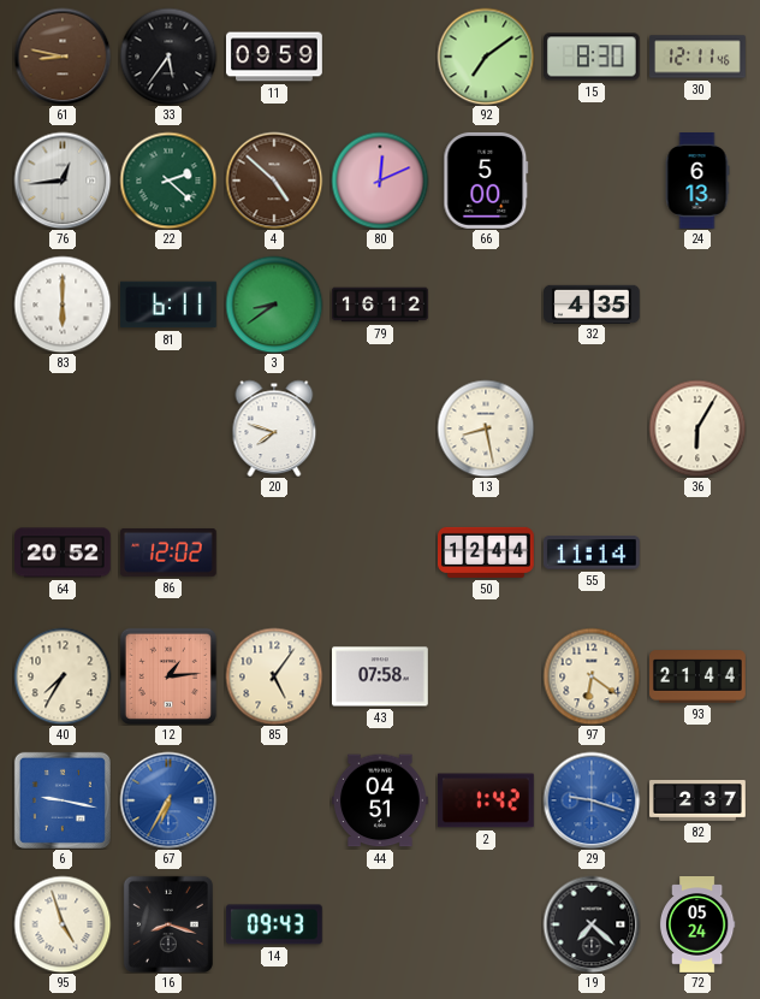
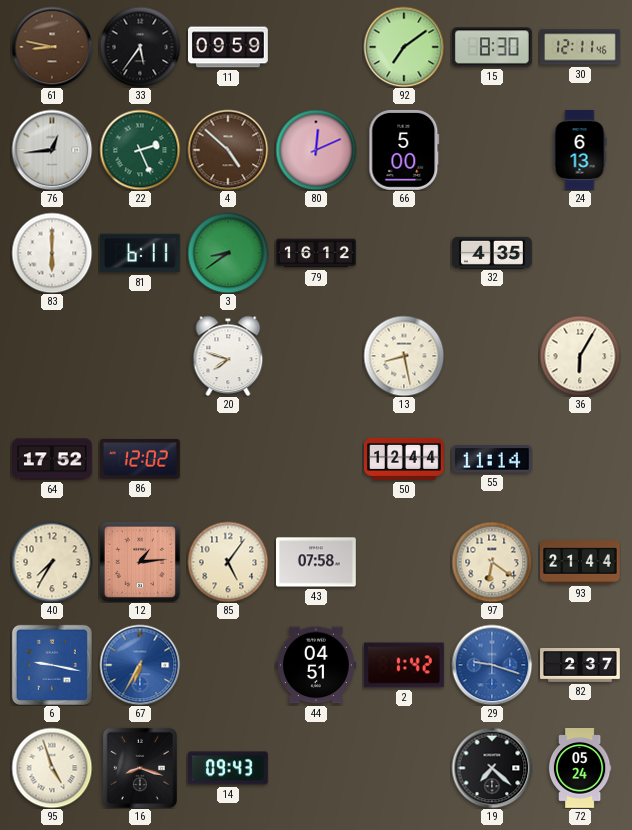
22: 2:22 -> 2:26
64: 20:52 -> 17:52
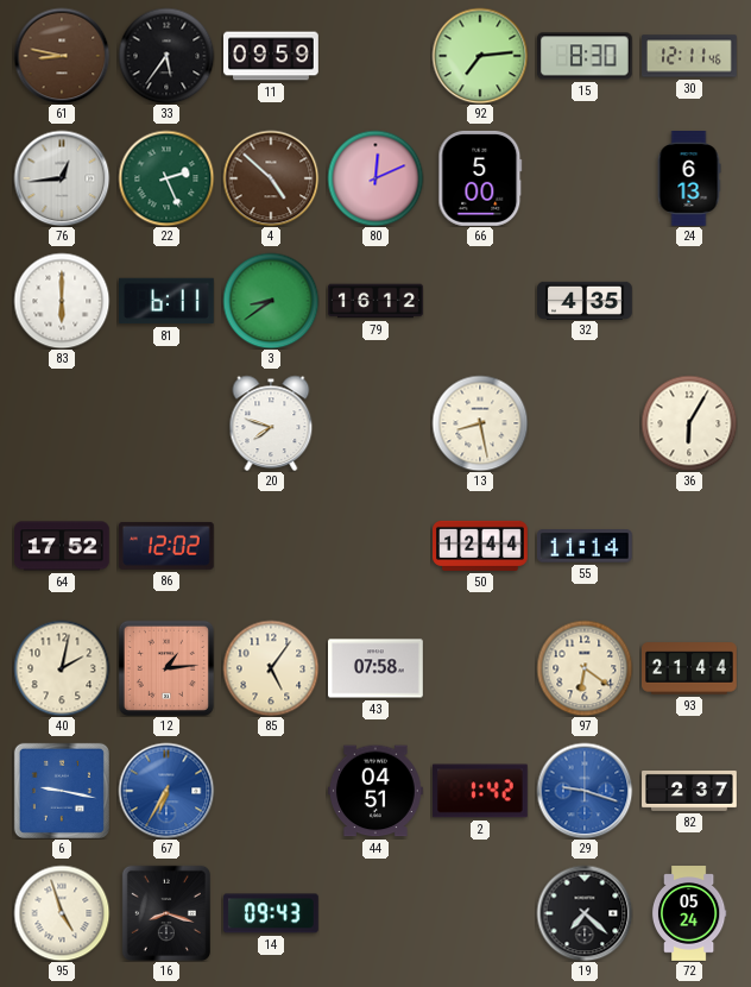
92: 7:09 -> 7:14
40: 7:35 -> 2:02
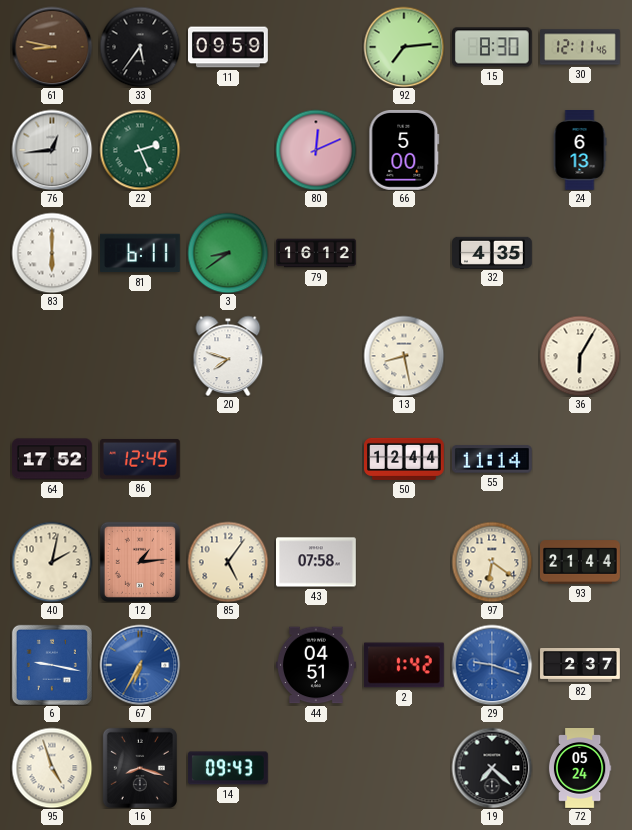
4: 4:52 -> none
86: 12:02 -> 12:45
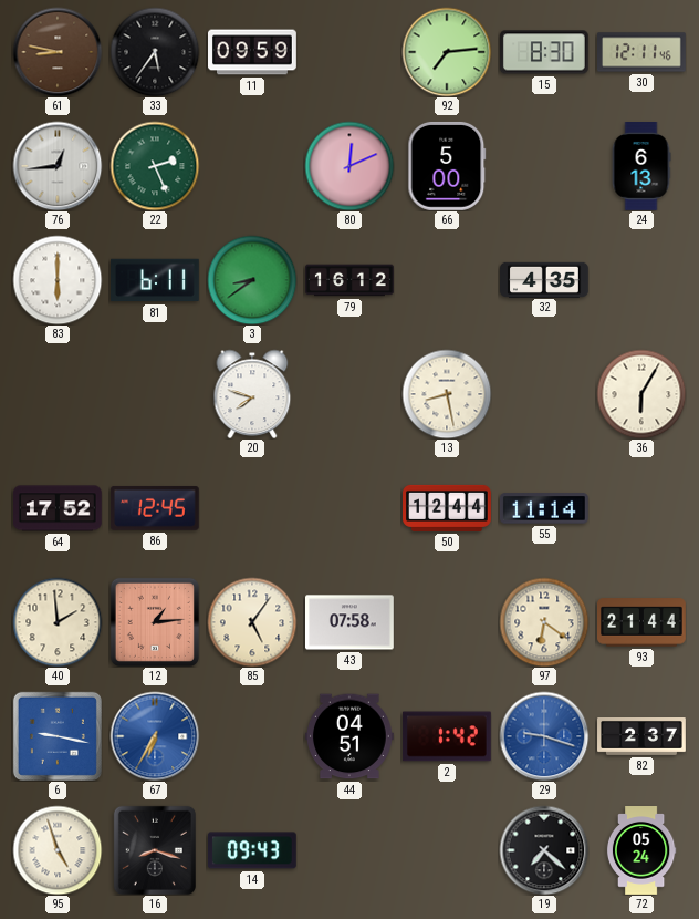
40: 2:02 -> 1:59
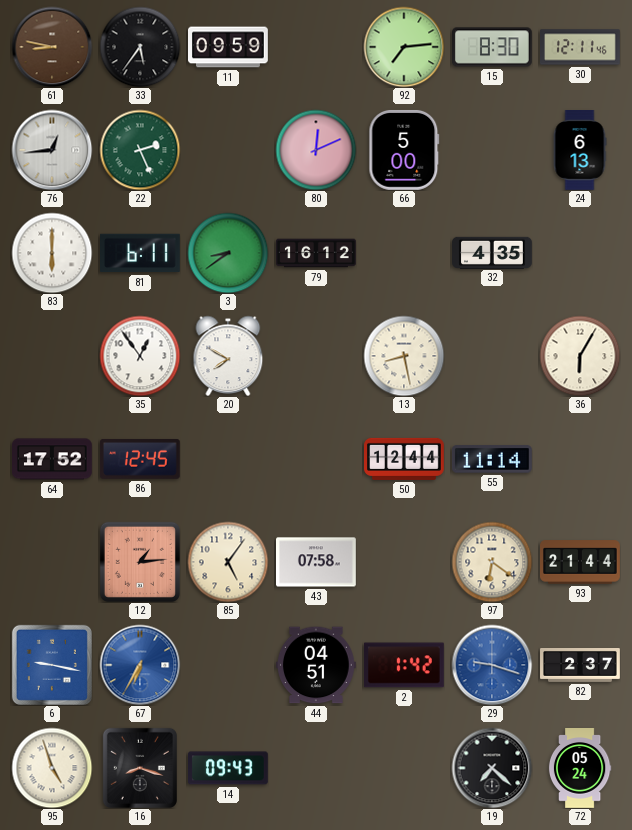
35: none -> 12:54
20: 7:48 -> 7:50
40: 1:59 -> none
